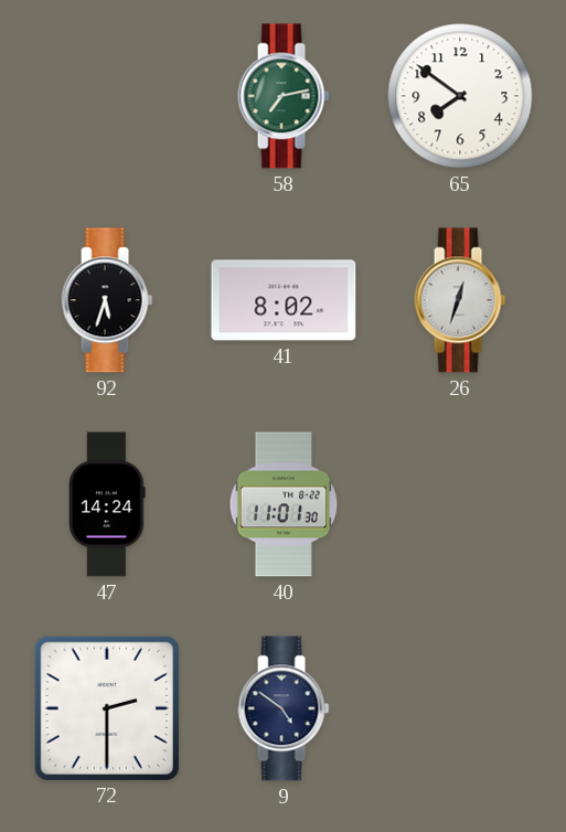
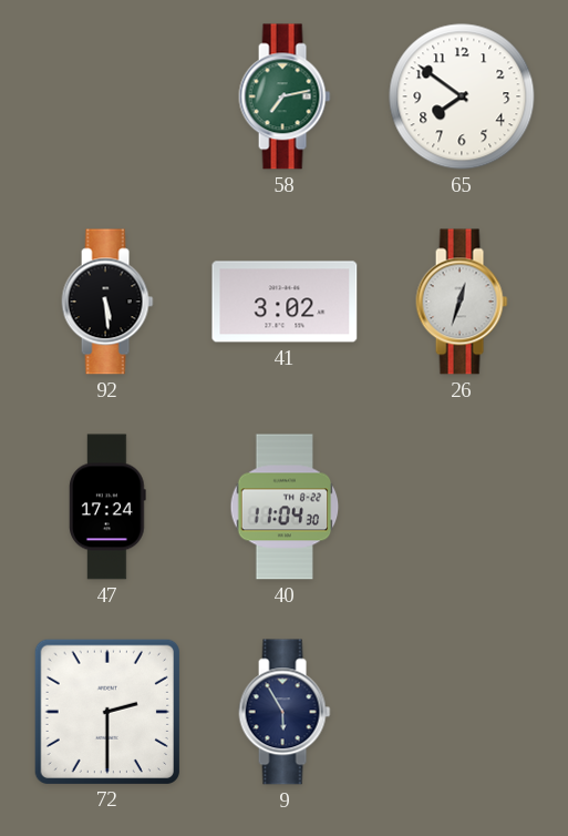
92: 5:33 -> 5:29
41: 8:02 -> 3:02
47: 14:24 -> 17:24
40: 11:01 -> 11:04
9: 4:51 -> 5:55
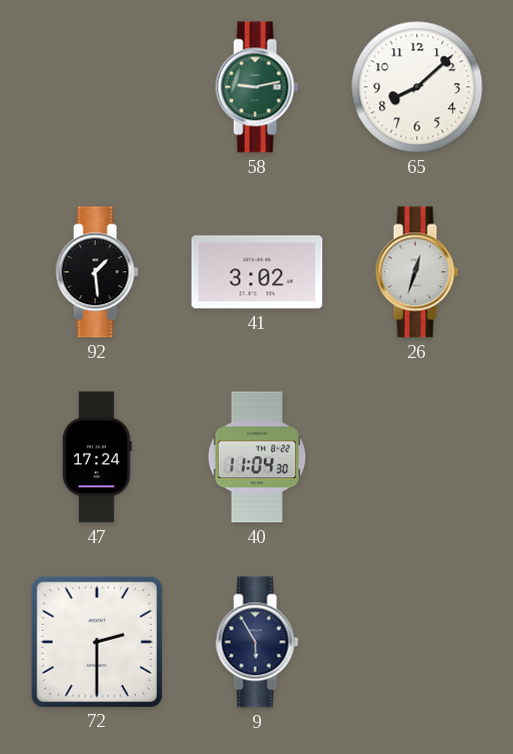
58: 7:13 -> 9:13
65: 7:51 -> 8:08
92: 5:29 -> 1:29
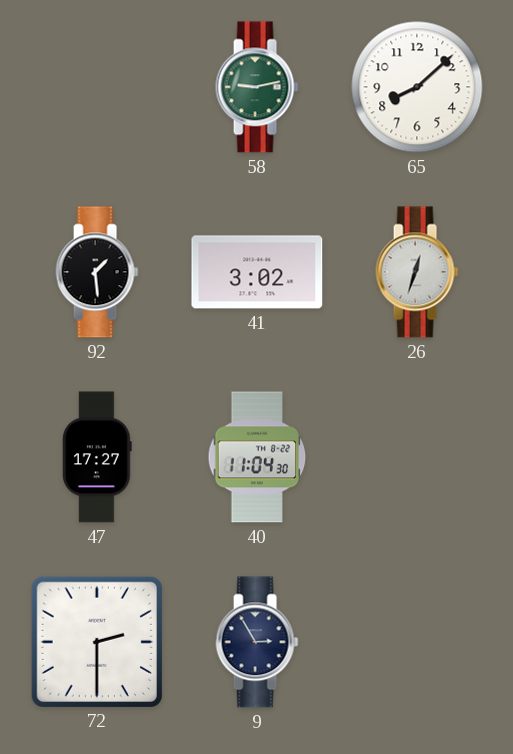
47: 17:24 -> 17:27
9: 5:55 -> 2:55
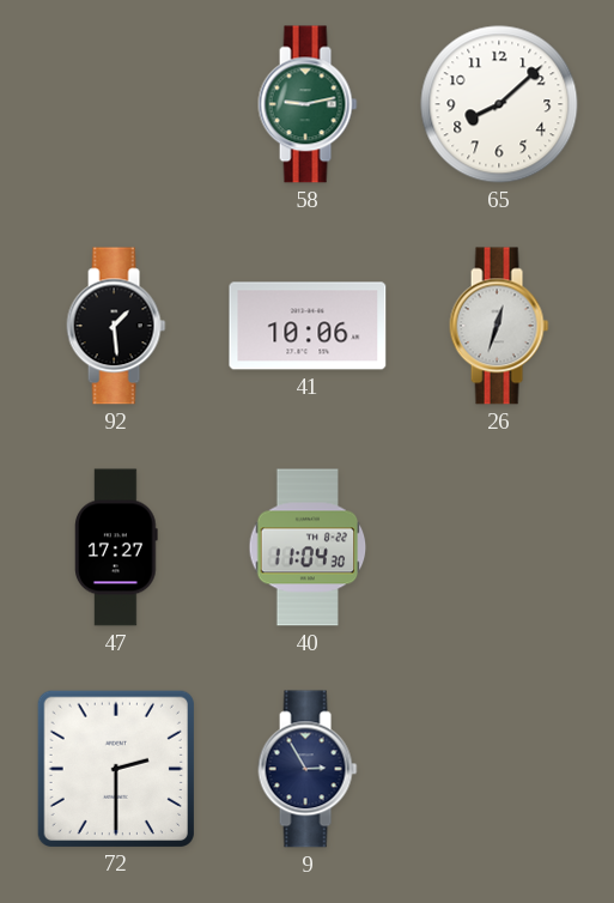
41: 3:02 -> 10:06
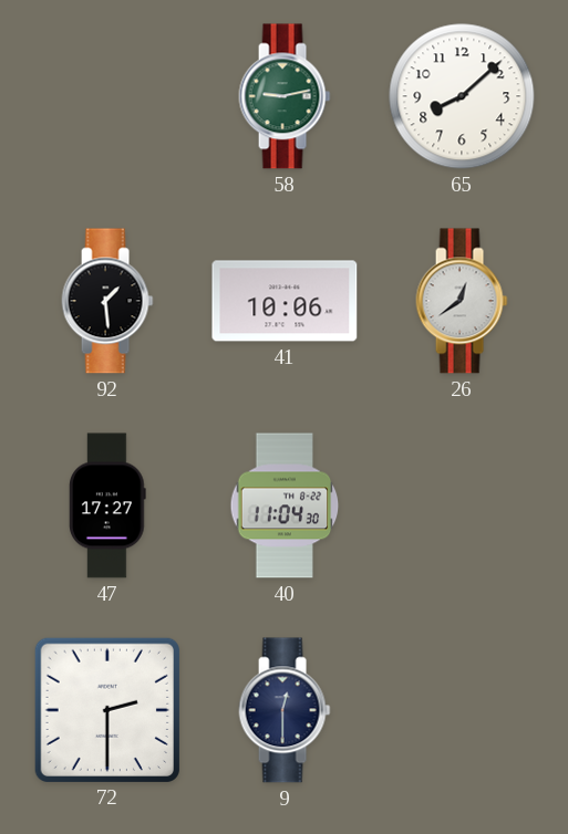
26: 12:33 -> 12:39
9: 2:55 -> 12:30
